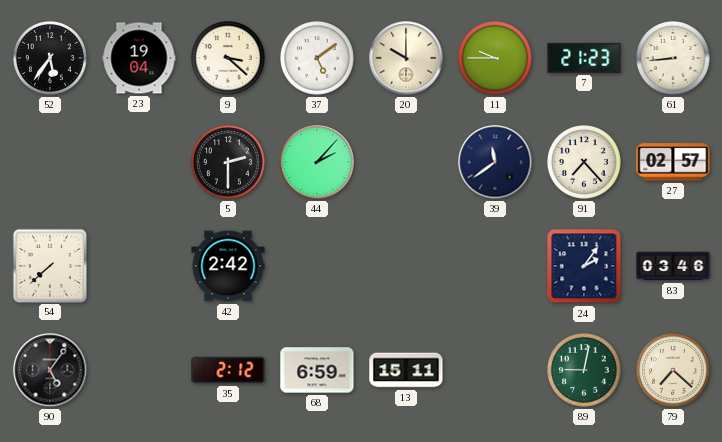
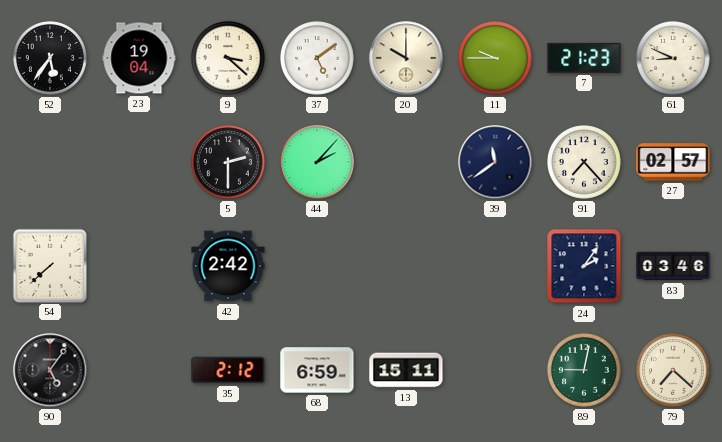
61: 8:44 -> 8:49
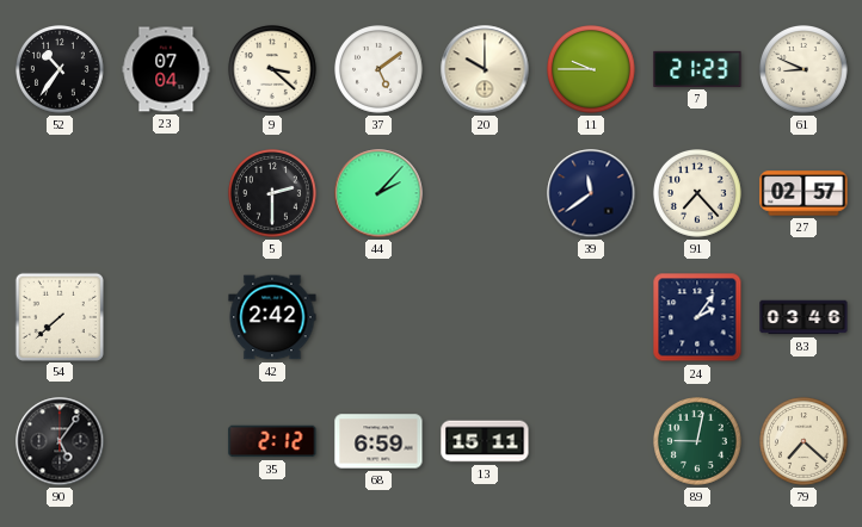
52: 5:36 -> 10:36
23: 19:04 -> 07:04
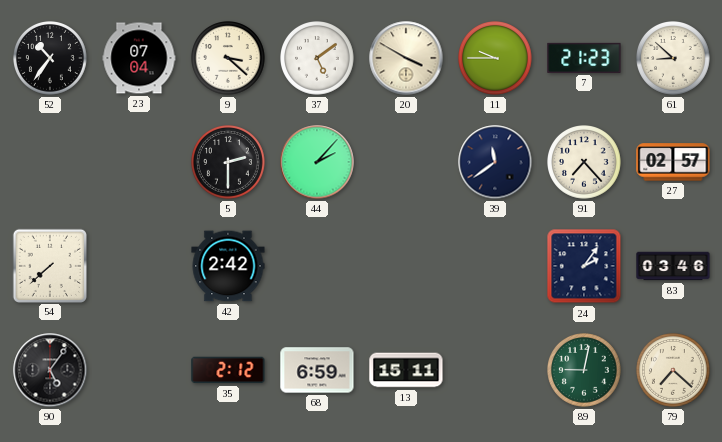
20: 10:00 -> 3:50
61: 8:49 -> 8:52
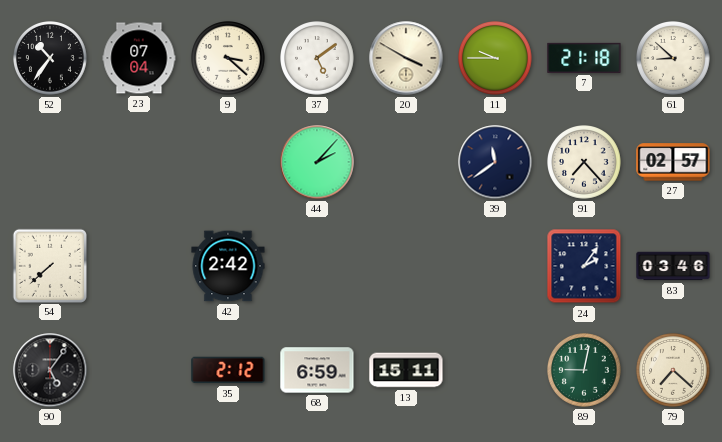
7: 21:23 -> 21:18
5: 2:30 -> none
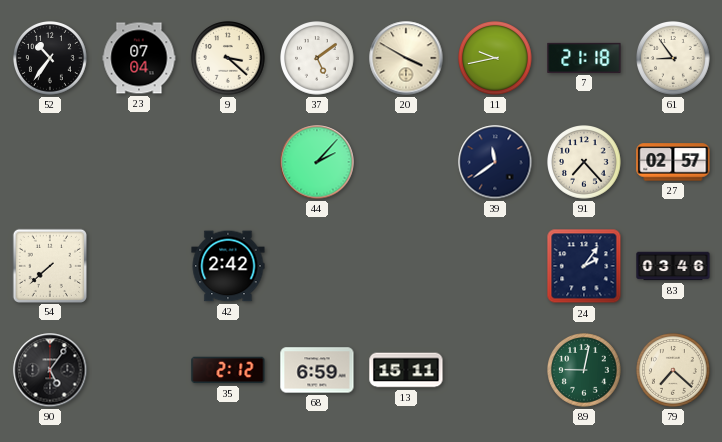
11: 9:45 -> 9:43
61: 8:52 -> 8:54
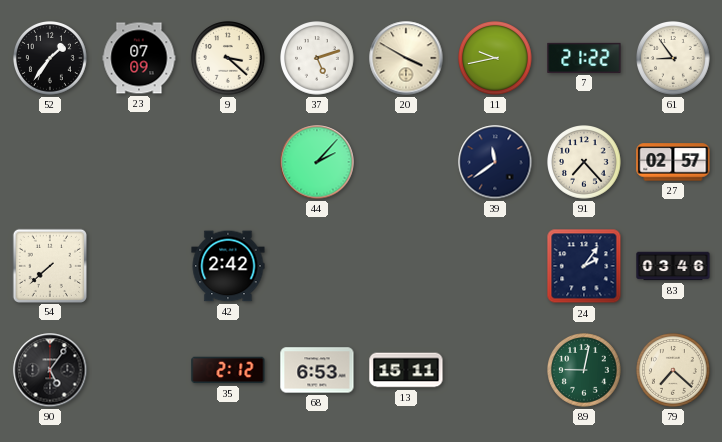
52: 10:36 -> 1:36
23: 07:04 -> 07:09
37: 5:09 -> 5:12
7: 21:18 -> 21:22
68: 6:59 -> 6:53
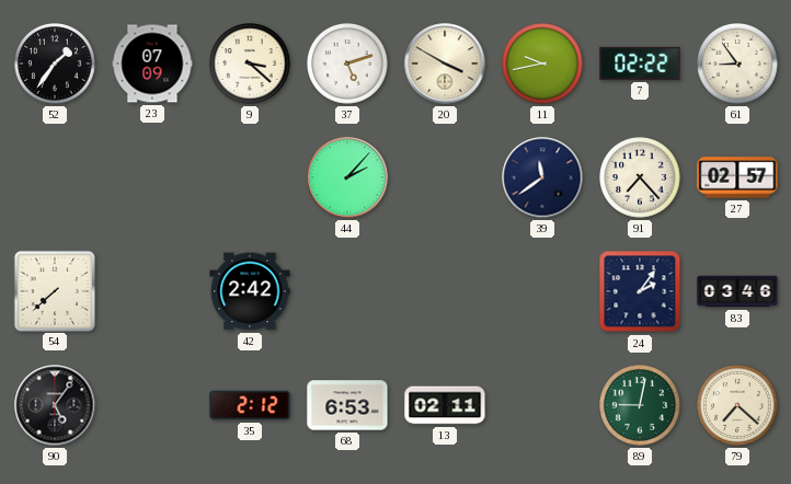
7: 21:22 -> 02:22
13: 15:11 -> 02:11
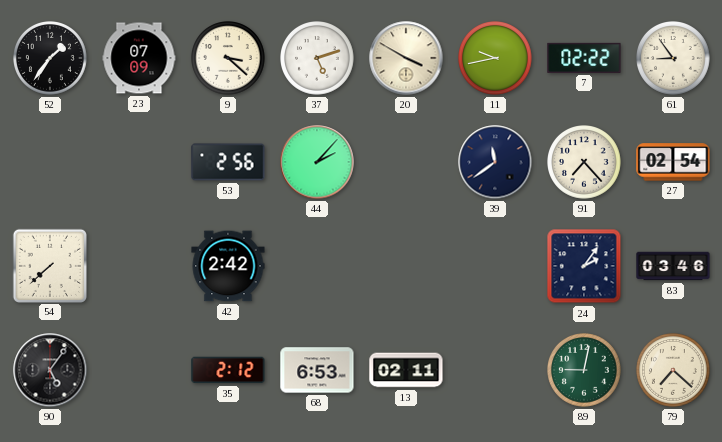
53: none -> 2:56
27: 02:57 -> 02:54
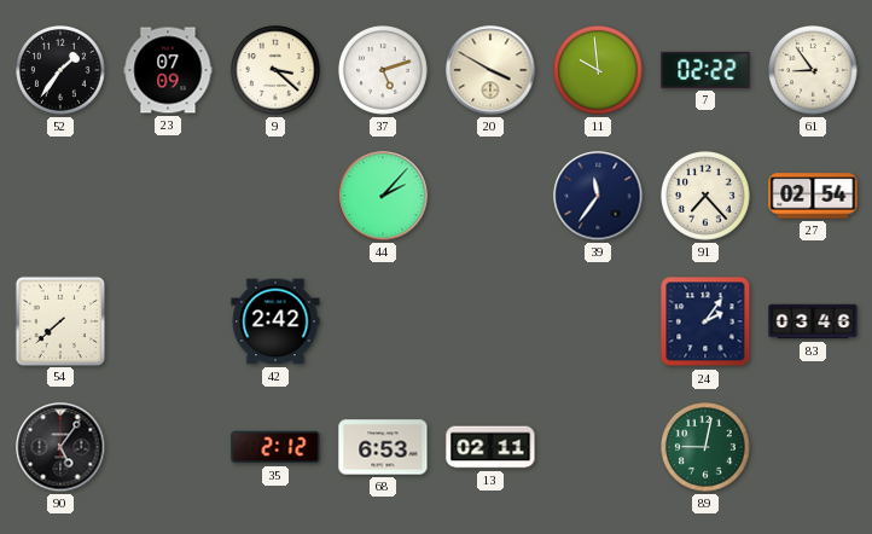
11: 9:43 -> 9:59
53: 2:56 -> none
39: 11:39 -> 11:36
79: 7:22 -> none
